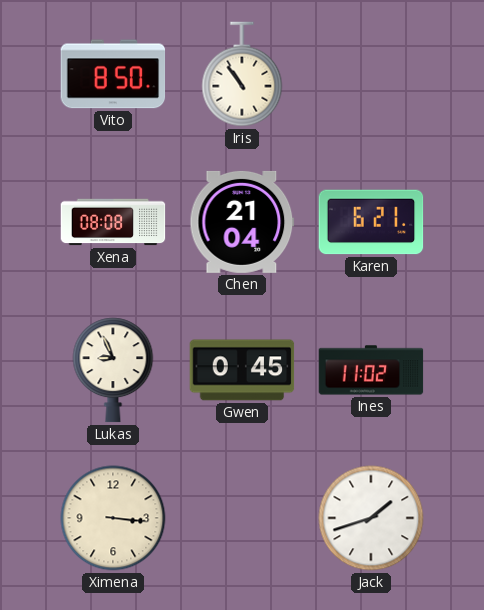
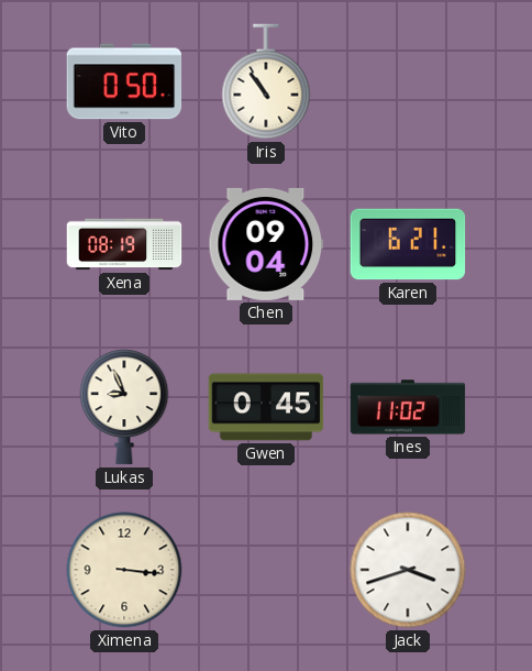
Vito: 8:50 -> 0:50
Xena: 08:08 -> 08:19
Chen: 21:04 -> 09:04
Jack: 1:42 -> 3:42
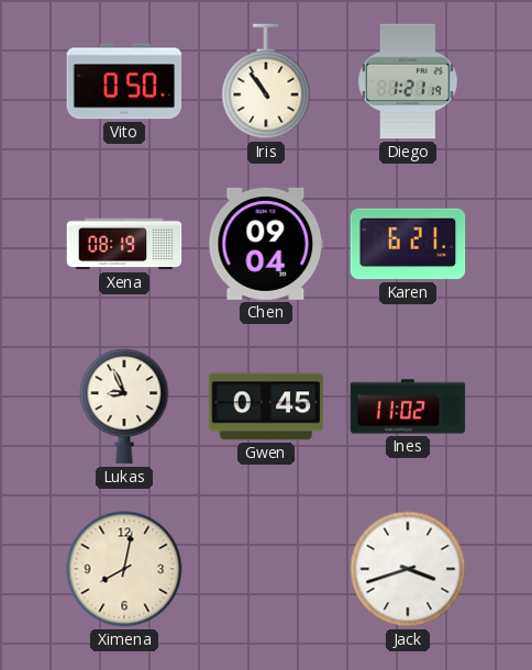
Diego: none -> 1:21
Ximena: 3:16 -> 8:02
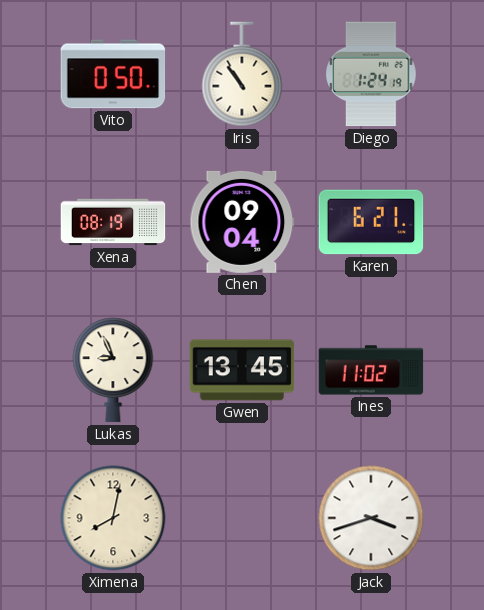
Diego: 1:21 -> 1:24
Gwen: 0:45 -> 13:45
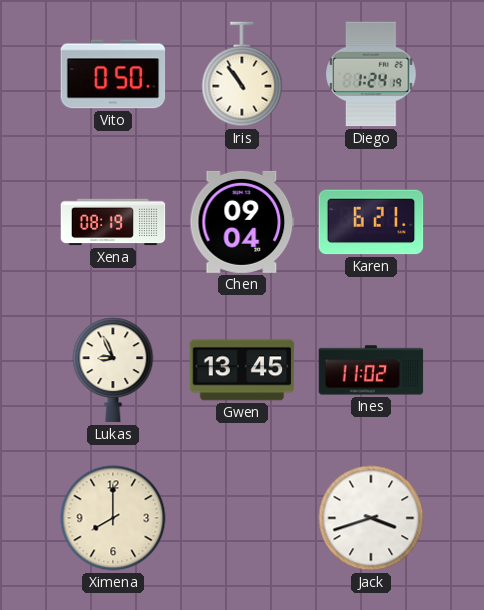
Ximena: 8:02 -> 8:00
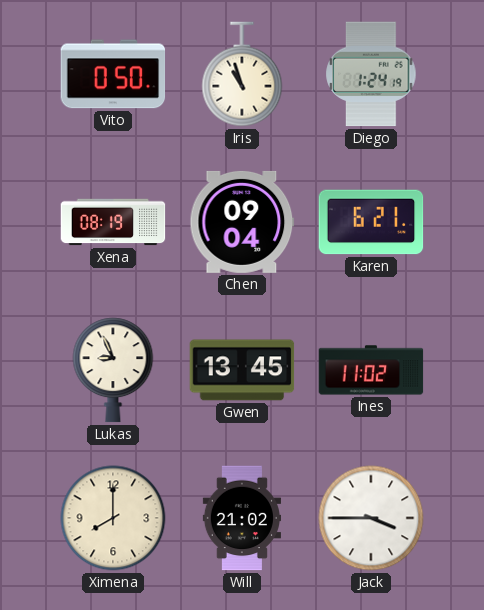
Iris: 10:54 -> 10:57
Will: none -> 21:02
Jack: 3:42 -> 3:45
